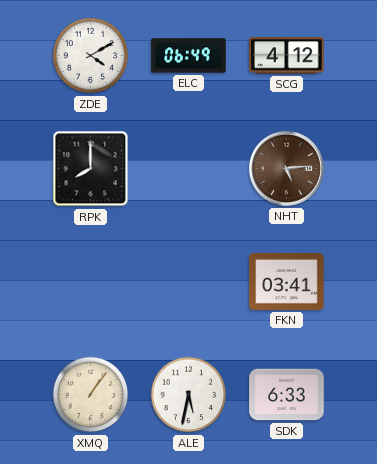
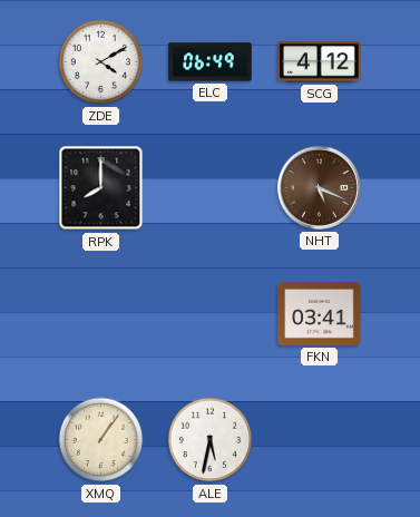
NHT: 5:14 -> 5:19
SDK: 6:33 -> none
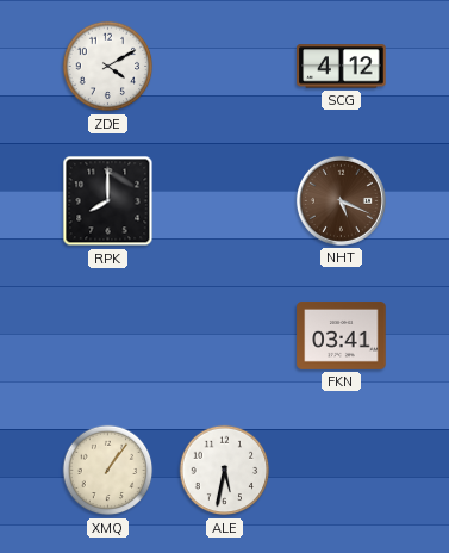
ELC: 06:49 -> none
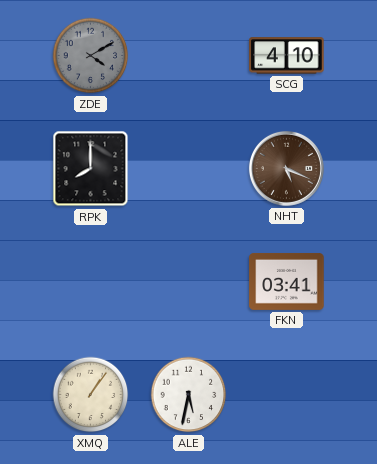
ZDE dial: white -> grey
SCG: 4:12 -> 4:10
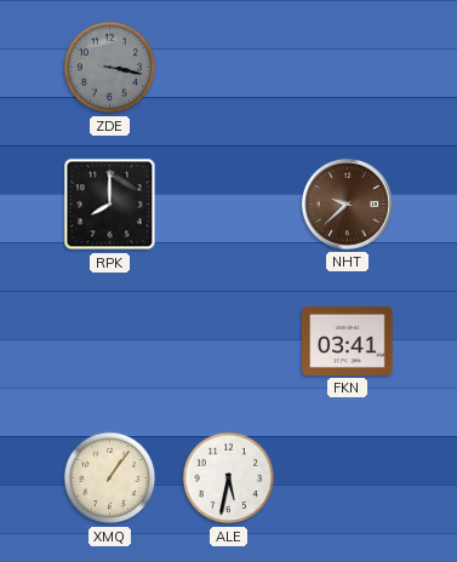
ZDE: 4:10 -> 3:17
SCG: 4:10 -> none
NHT: 5:19 -> 9:38
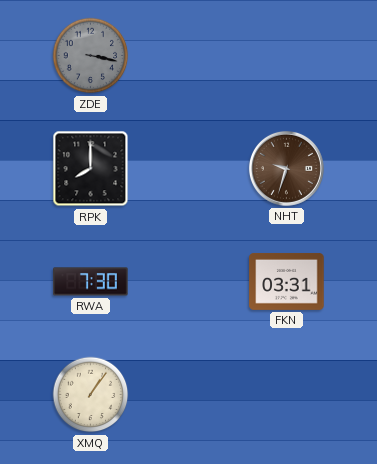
NHT: 9:38 -> 9:33
RWA: none -> 7:30
FKN: 03:41 -> 03:31
ALE: 5:32 -> none
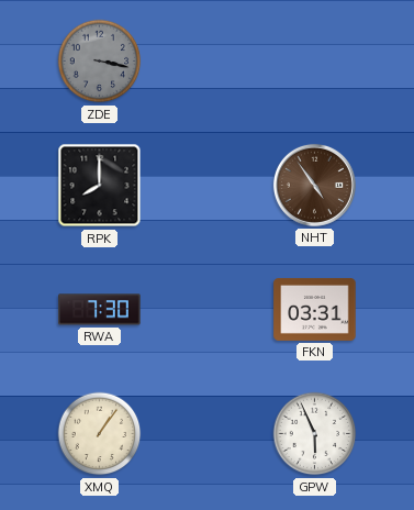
NHT: 9:33 -> 4:54
GPW: none -> 5:56
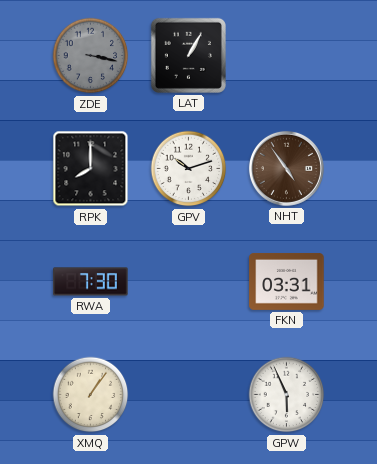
LAT: none -> 1:05
GPV: none -> 10:12
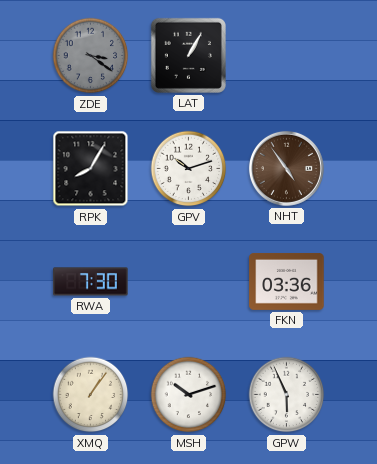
ZDE: 3:17 -> 3:21
RPK: 8:00 -> 8:05
FKN: 03:31 -> 03:36
MSH: none -> 10:12
